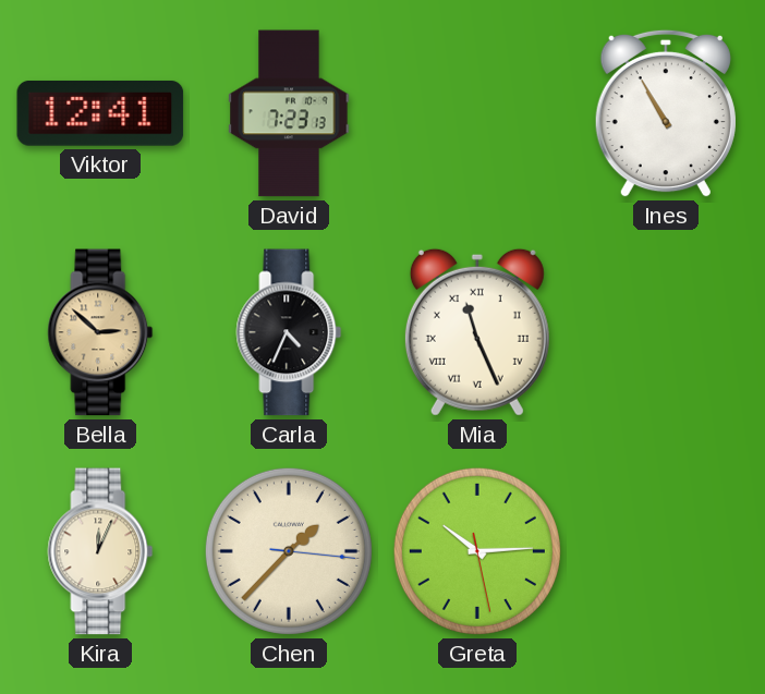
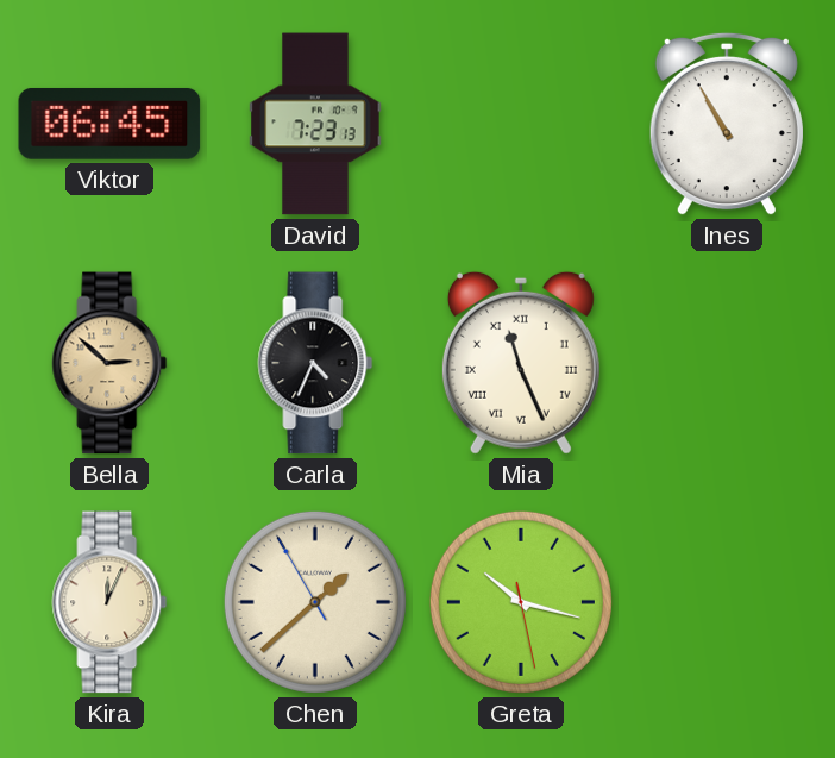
Viktor: 12:41 -> 06:45
Chen: 1:37:16 -> 1:37:55
Greta: 10:14 -> 10:17
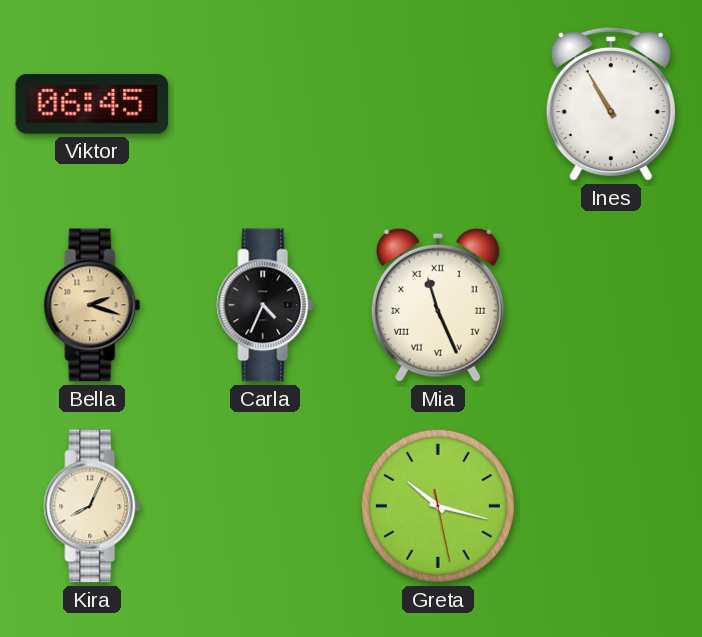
David: 7:23 -> none
Bella: 2:52 -> 2:18
Kira: 12:04 -> 8:04
Chen: 1:37 -> none
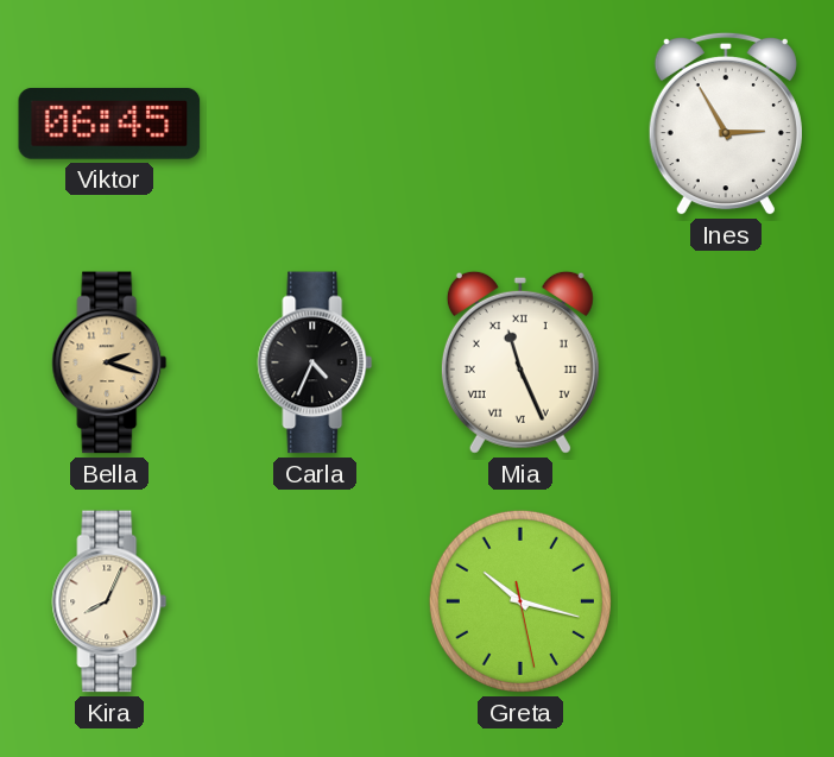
Ines: 10:55 -> 2:55
